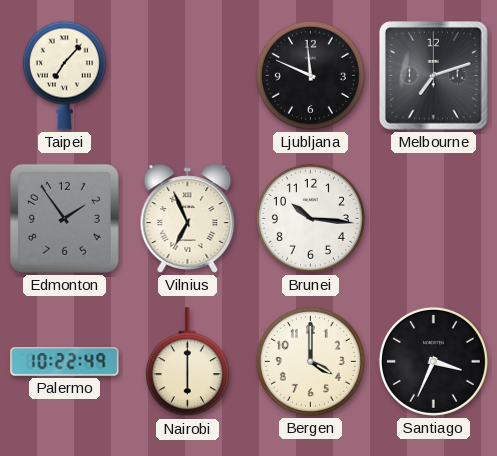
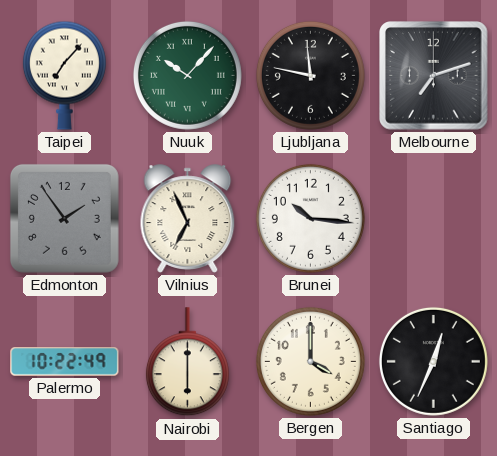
Nuuk: none -> 10:07
Ljubljana: 11:49 -> 11:47
Santiago: 3:34 -> 12:34
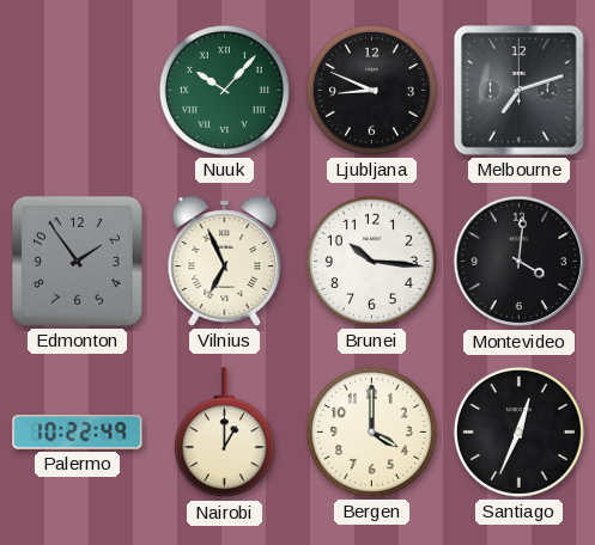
Taipei: 7:07 -> none
Ljubljana: 11:47 -> 8:49
Montevideo: none -> 4:01
Nairobi: 6:00 -> 1:00
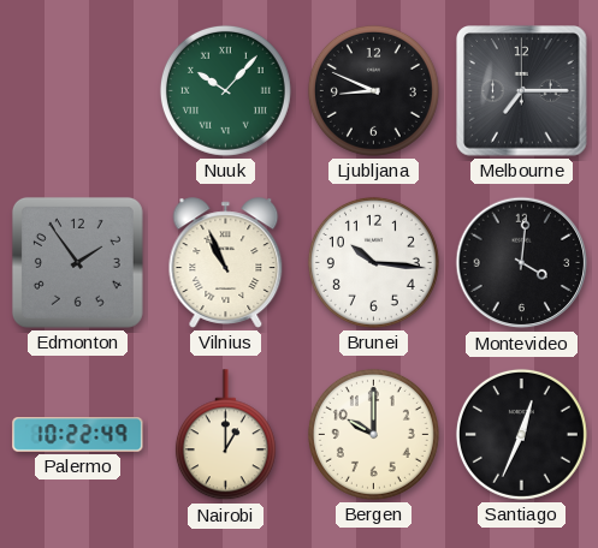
Melbourne: 7:12 -> 7:15
Vilnius: 6:56 -> 10:56
Bergen: 4:00 -> 10:00
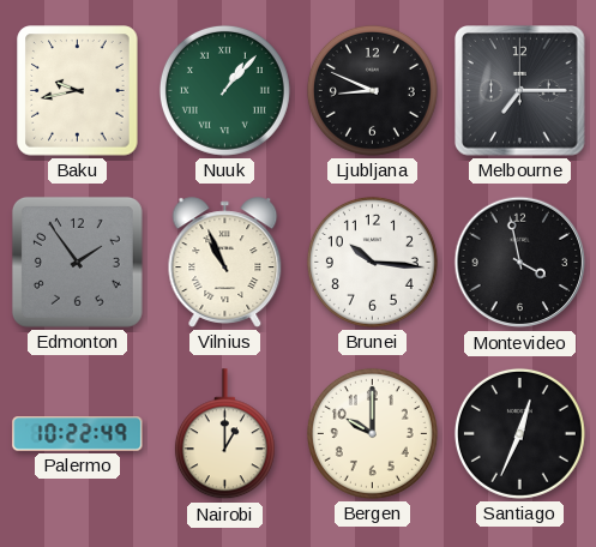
Baku: none -> 9:43
Nuuk: 10:07 -> 1:07
Montevideo: 4:01 -> 3:58
